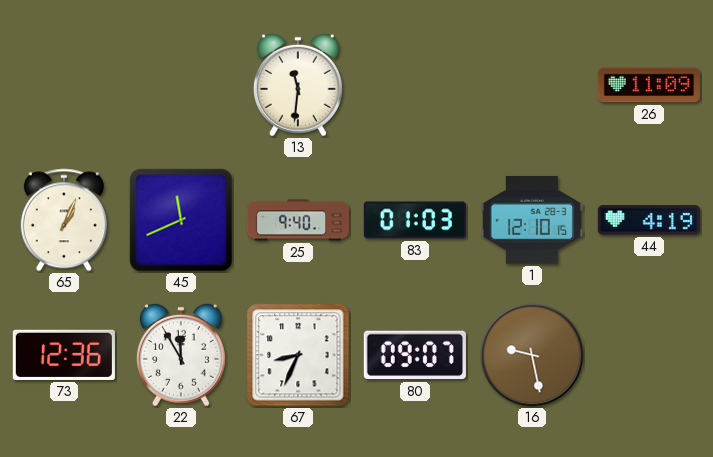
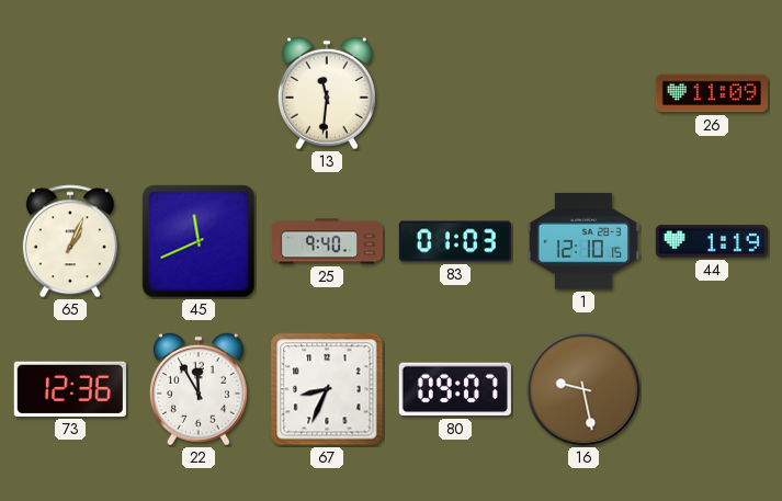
44: 4:19 -> 1:19
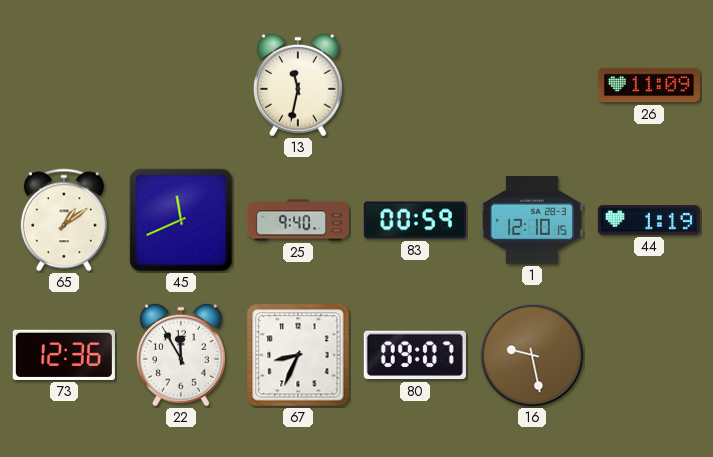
13: 11:31 -> 11:32
65: 1:04 -> 1:09
83: 01:03 -> 00:59
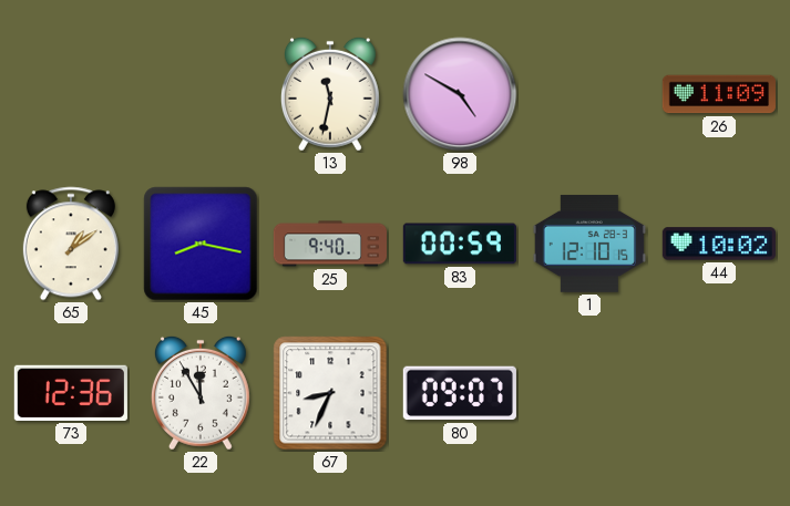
98: none -> 4:50
45: 11:41 -> 8:17
44: 1:19 -> 10:02
16: 9:28 -> none
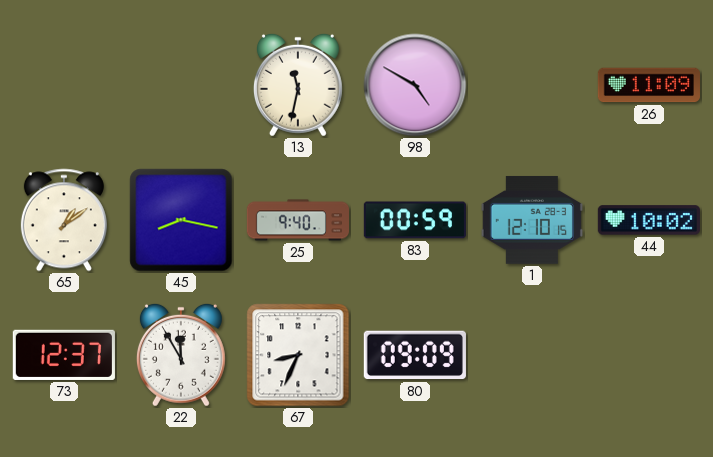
73: 12:36 -> 12:37
80: 09:07 -> 09:09
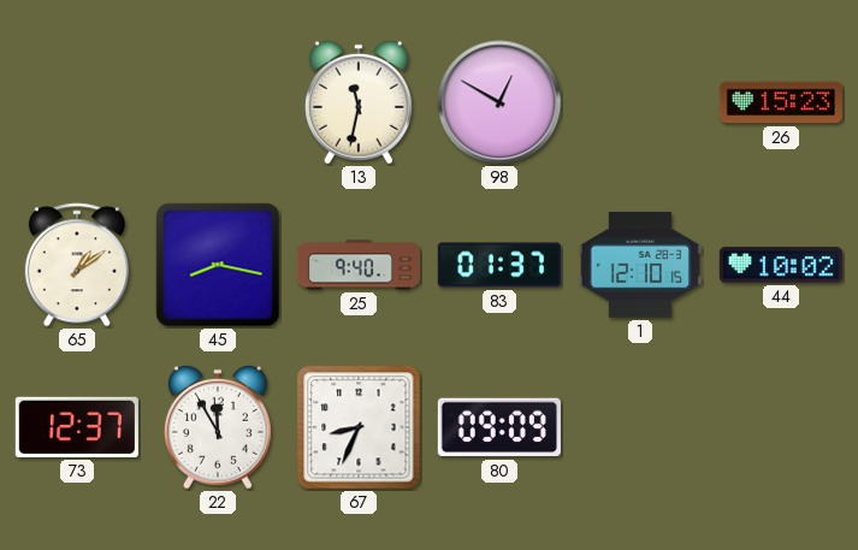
98: 4:50 -> 12:50
26: 11:09 -> 15:23
83: 00:59 -> 01:37
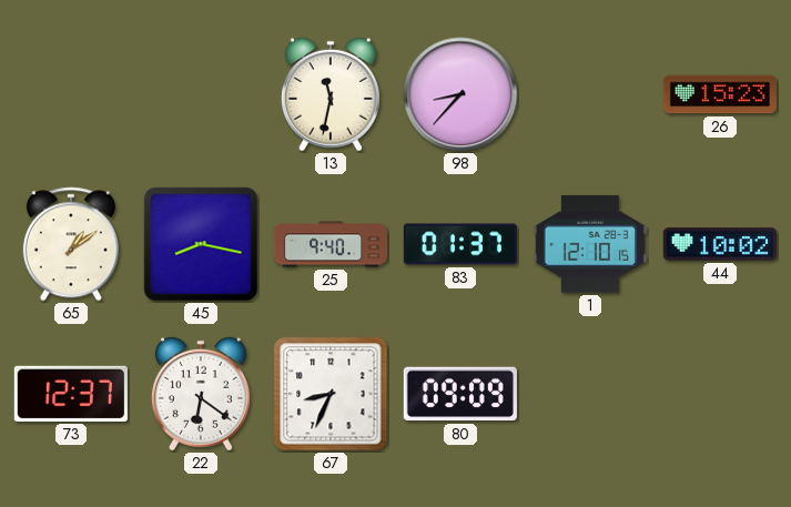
98: 12:50 -> 8:37
22: 11:55 -> 6:21
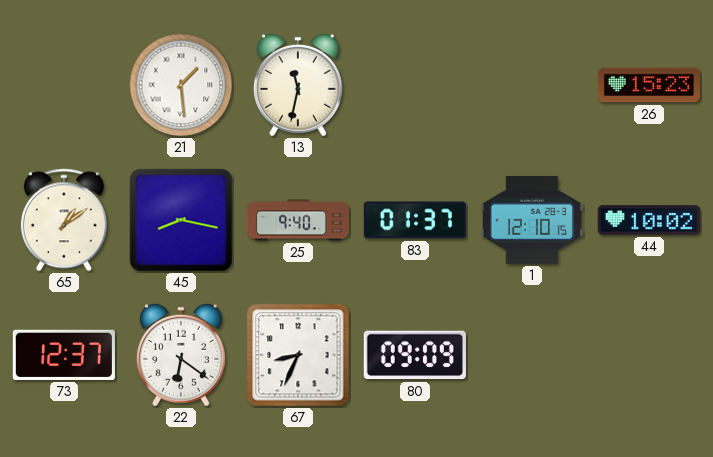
21: none -> 1:29
98: 8:37 -> none
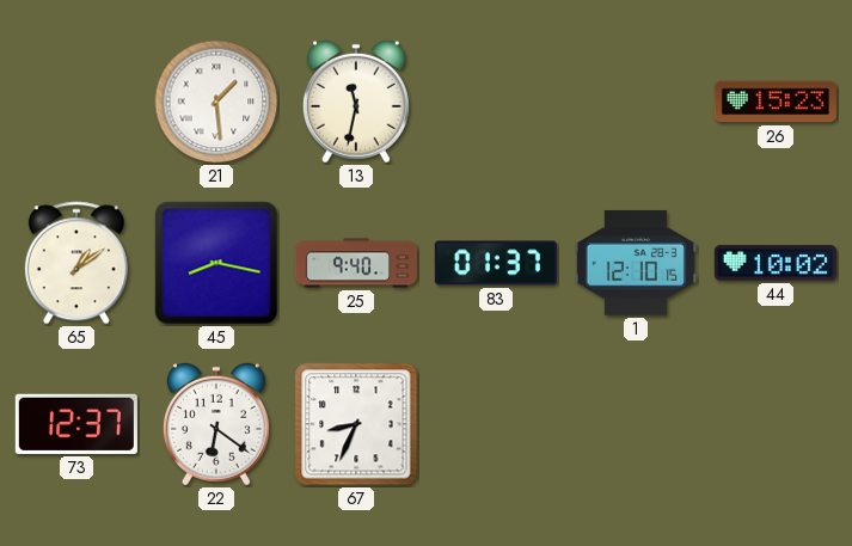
80: 09:09 -> none
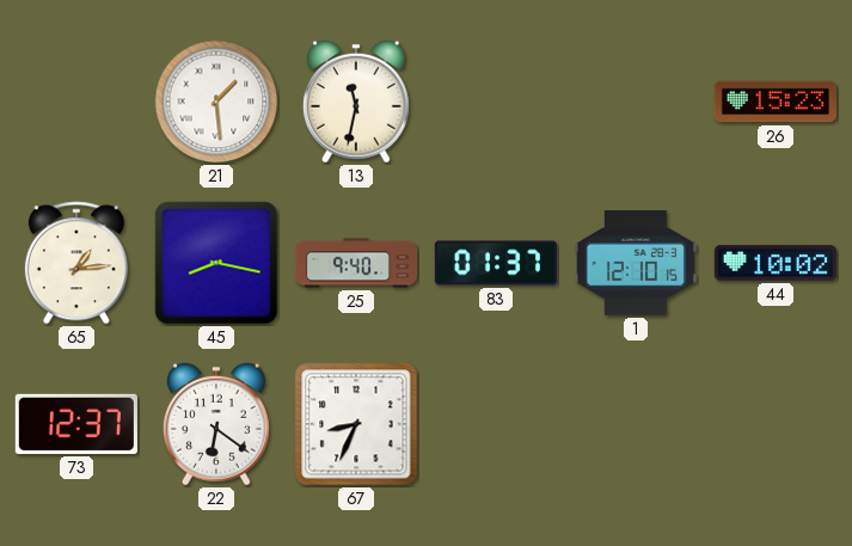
65: 1:09 -> 1:14
